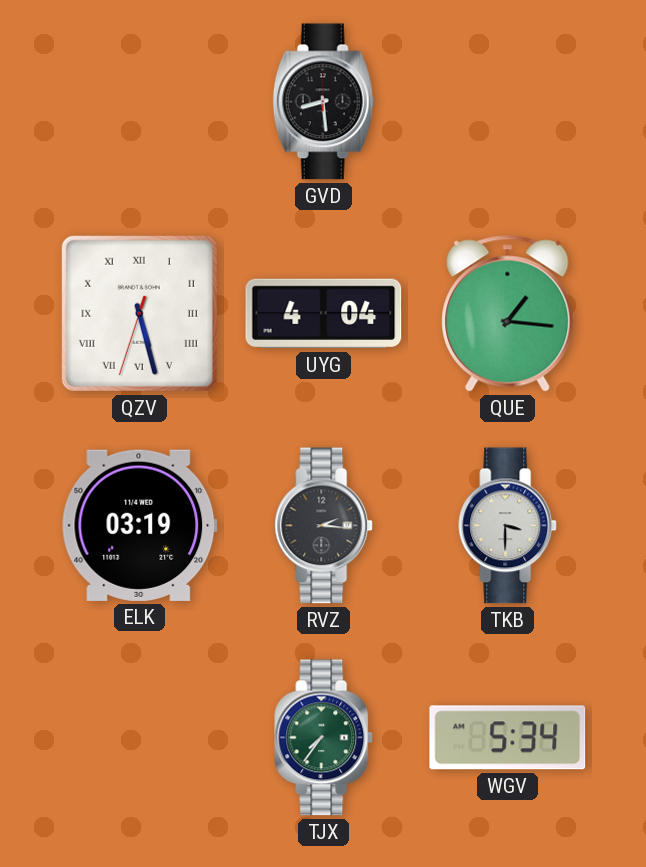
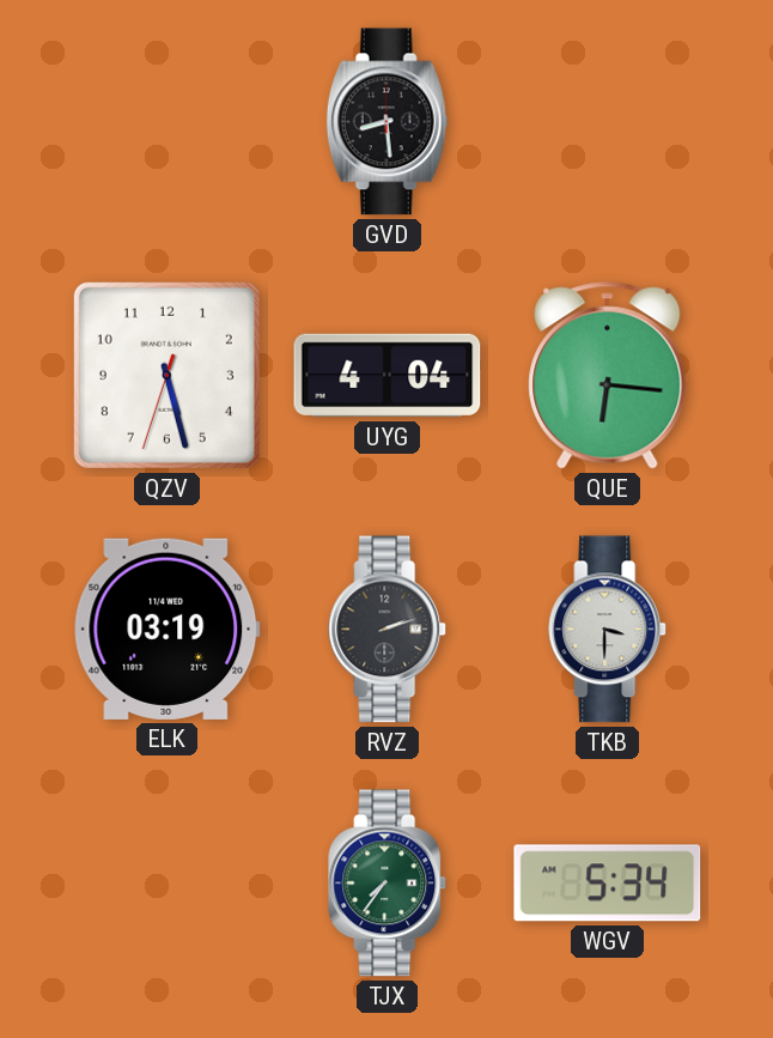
QZV numerals: Roman -> Arabic
QUE: 1:16 -> 6:16
RVZ: 2:16 -> 2:12
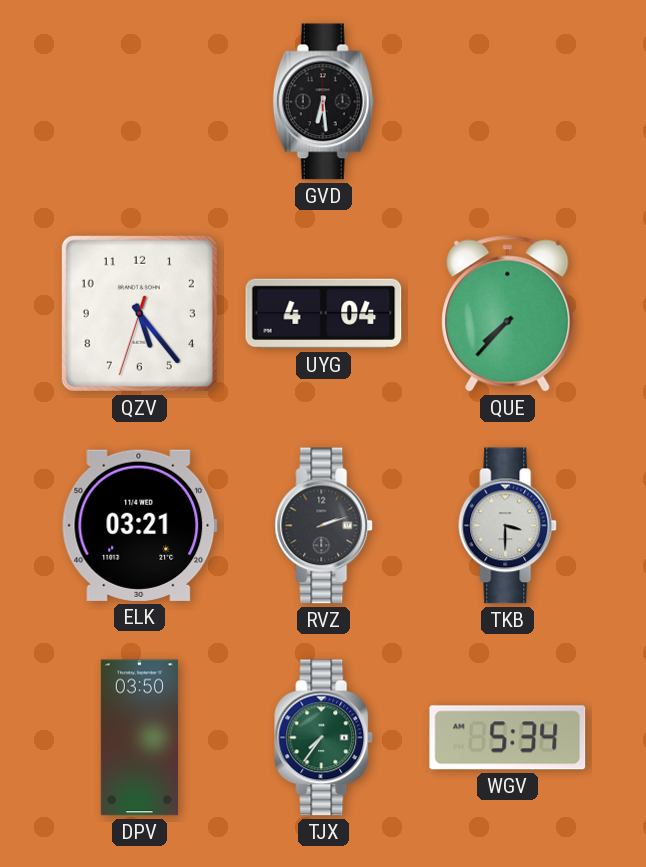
GVD: 8:29 -> 6:29
QZV: 5:27 -> 5:23
QUE: 6:16 -> 7:37
ELK: 03:19 -> 03:21
DPV: none -> 03:50
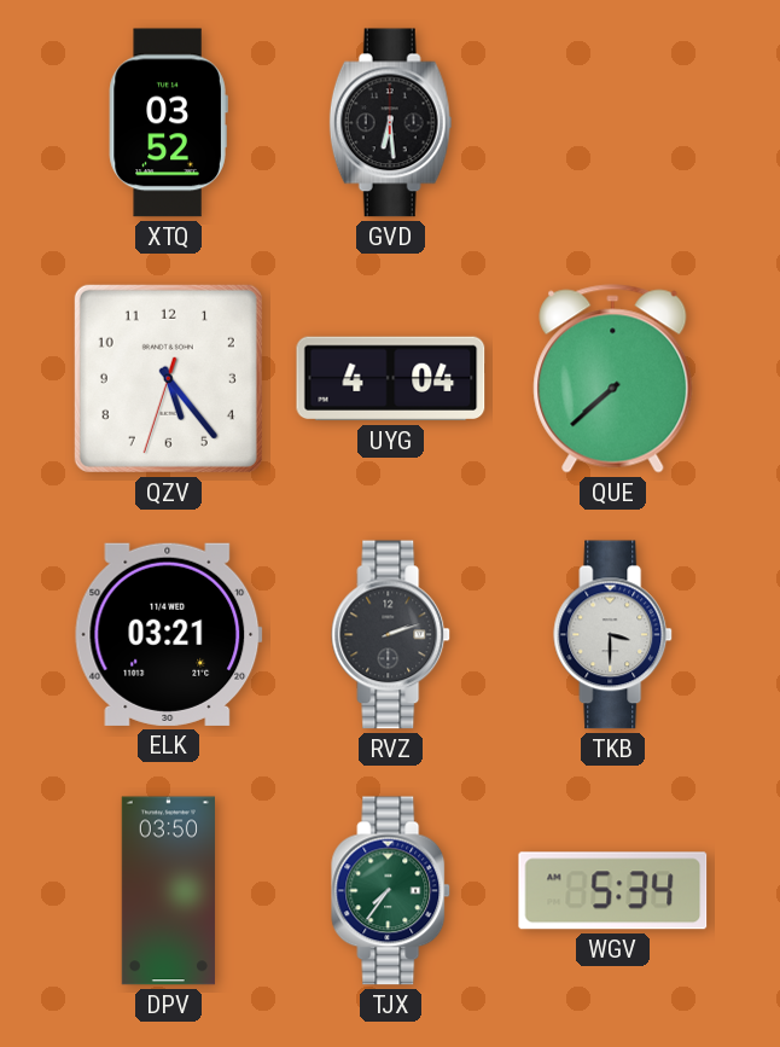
XTQ: none -> 03:52
QUE: 7:37 -> 7:38
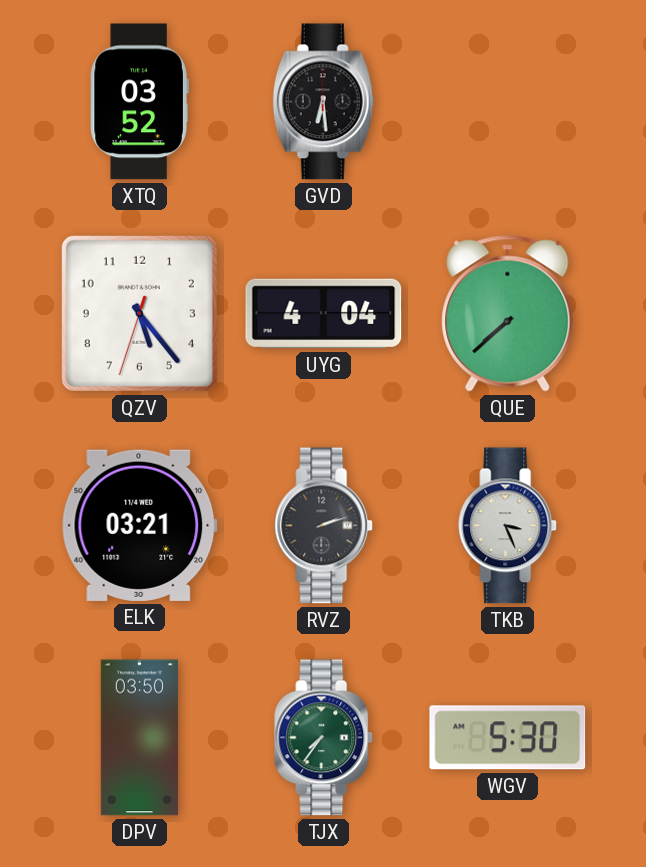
TKB: 3:30 -> 3:26
WGV: 5:34 -> 5:30
